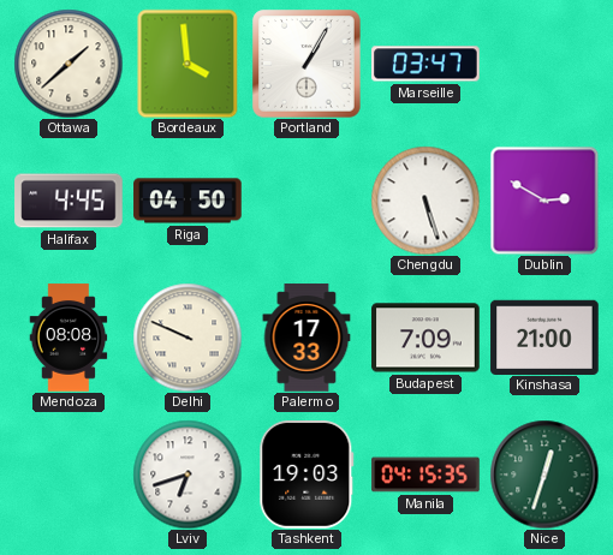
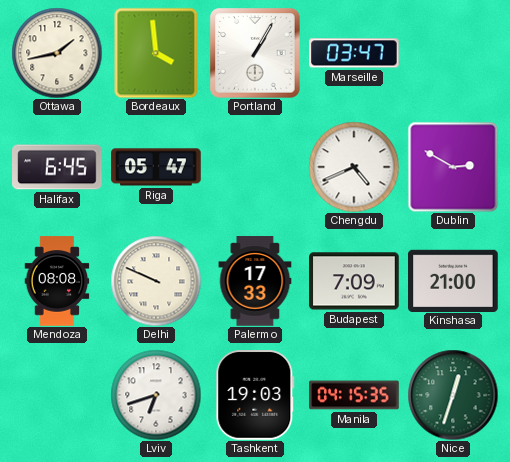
Ottawa: 1:38 -> 1:43
Halifax: 4:45 -> 6:45
Riga: 04:50 -> 05:47
Chengdu: 5:27 -> 4:41
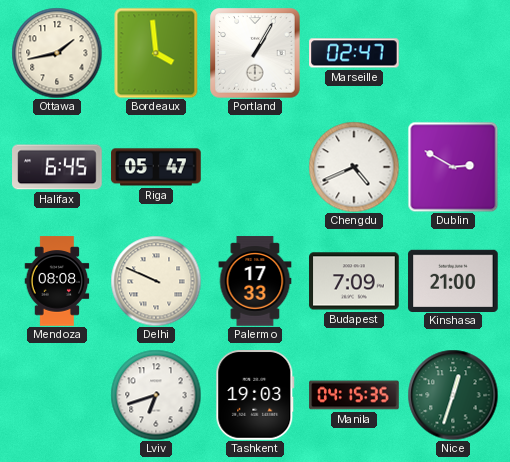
Marseille: 03:47 -> 02:47
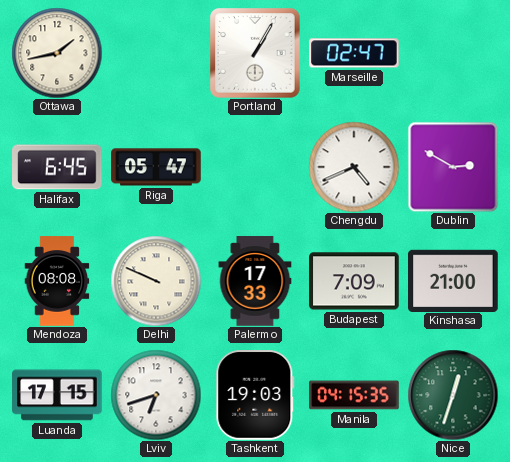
Bordeaux: 3:59 -> none
Luanda: none -> 17:15
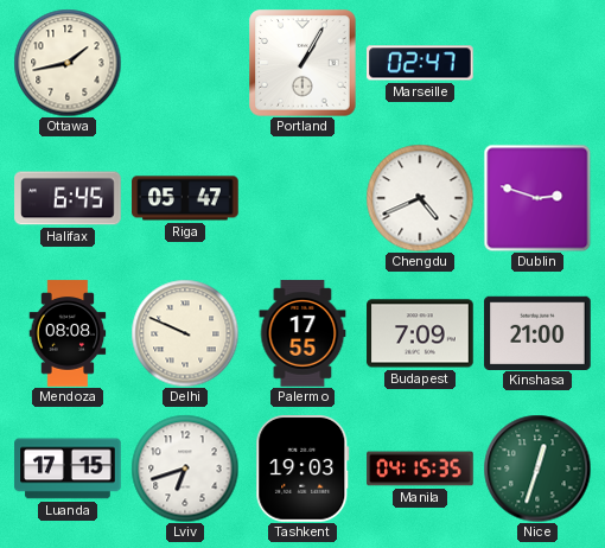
Dublin: 2:50 -> 2:48
Palermo: 17:33 -> 17:55
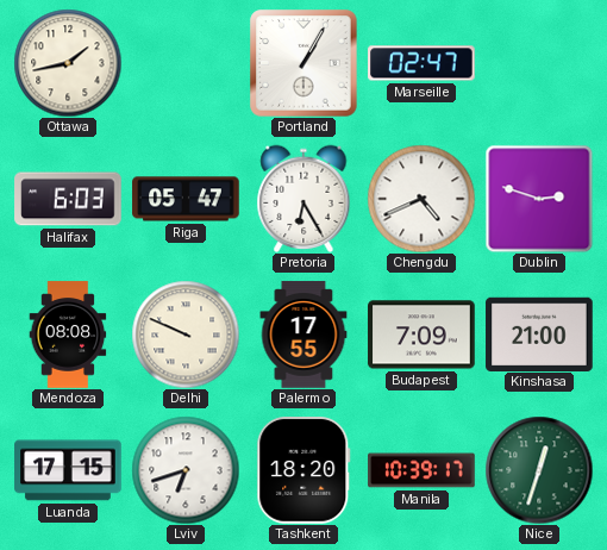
Halifax: 6:45 -> 6:03
Pretoria: none -> 6:25
Tashkent: 19:03 -> 18:20
Manila: 04:15 -> 10:39
